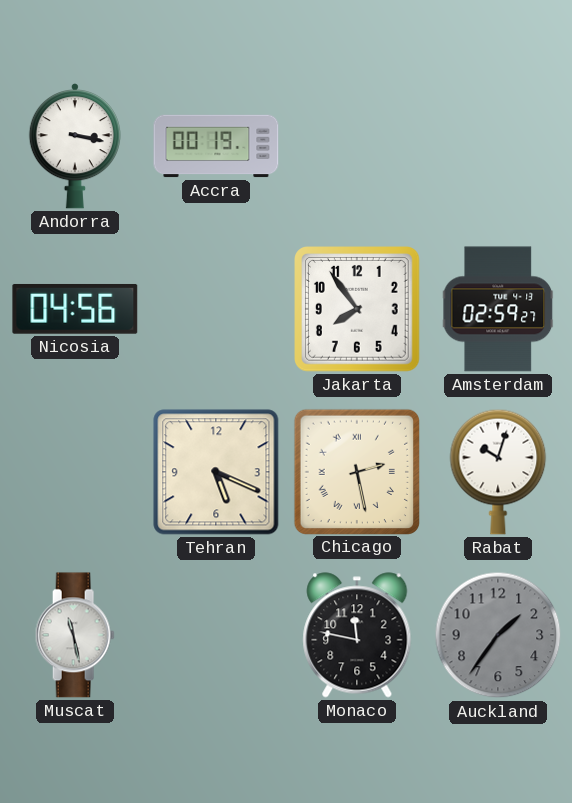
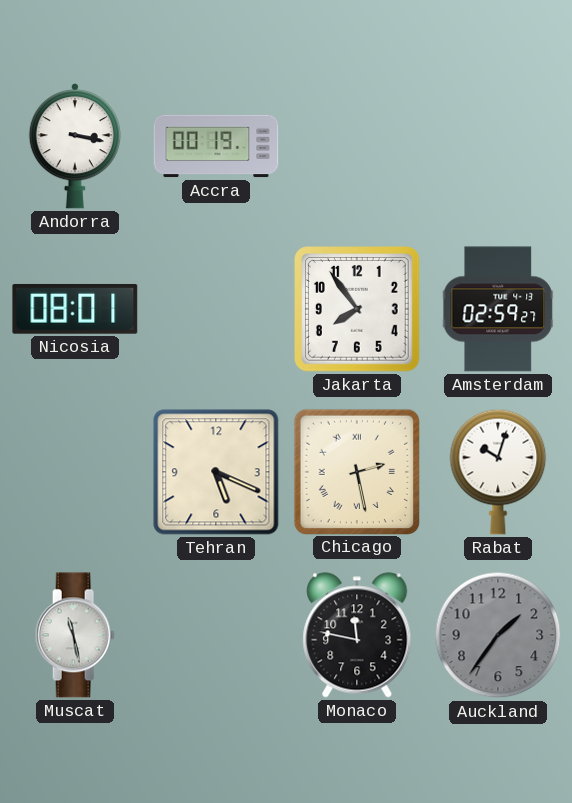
Nicosia: 04:56 -> 08:01
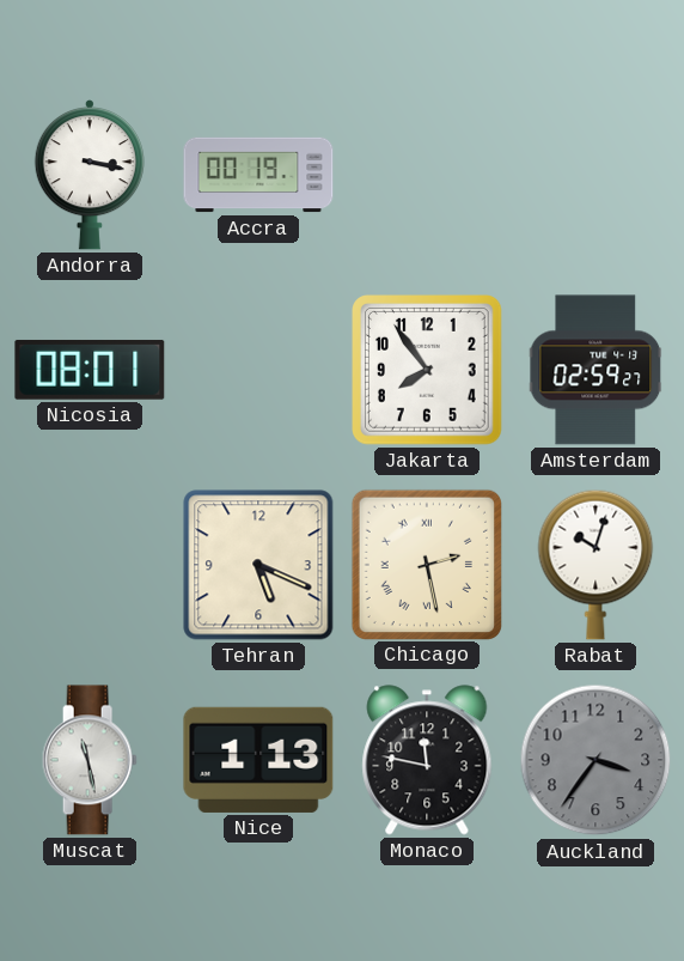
Nice: none -> 1:13
Auckland: 1:36 -> 3:36
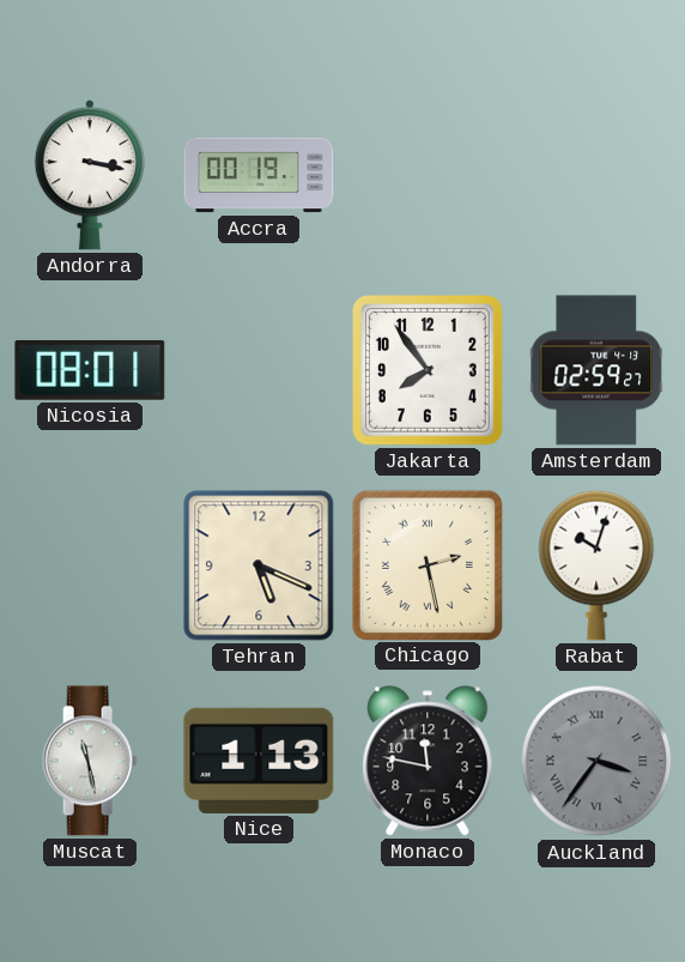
Auckland numerals: Arabic -> Roman
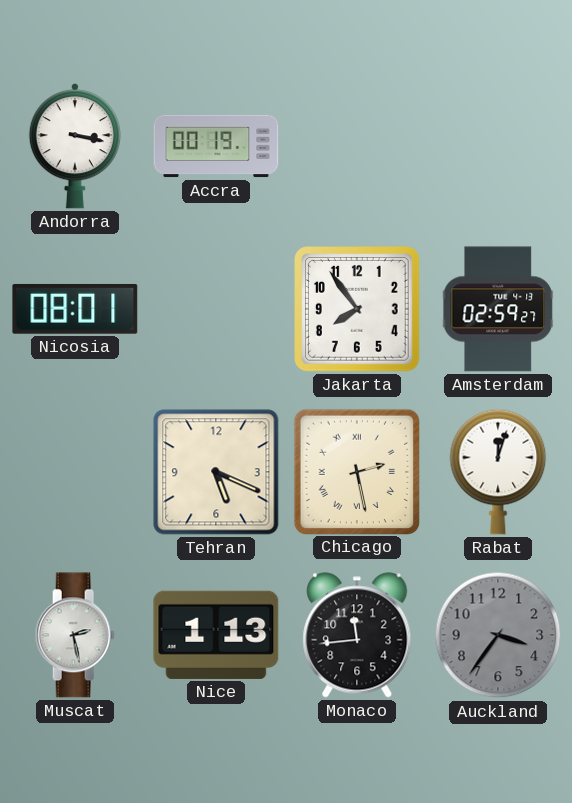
Rabat: 10:03 -> 12:03
Muscat: 11:28 -> 2:28
Monaco: 11:47 -> 11:44
Auckland numerals: Roman -> Arabic
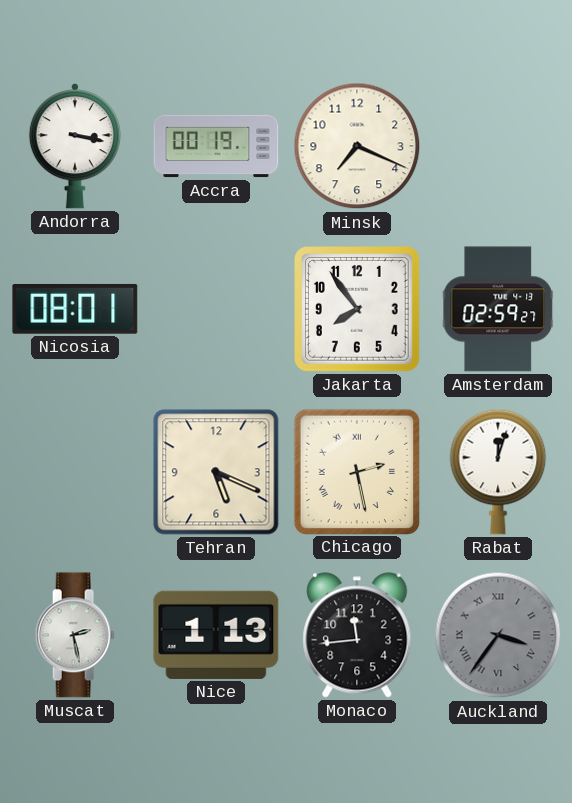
Minsk: none -> 7:19
Auckland numerals: Arabic -> Roman
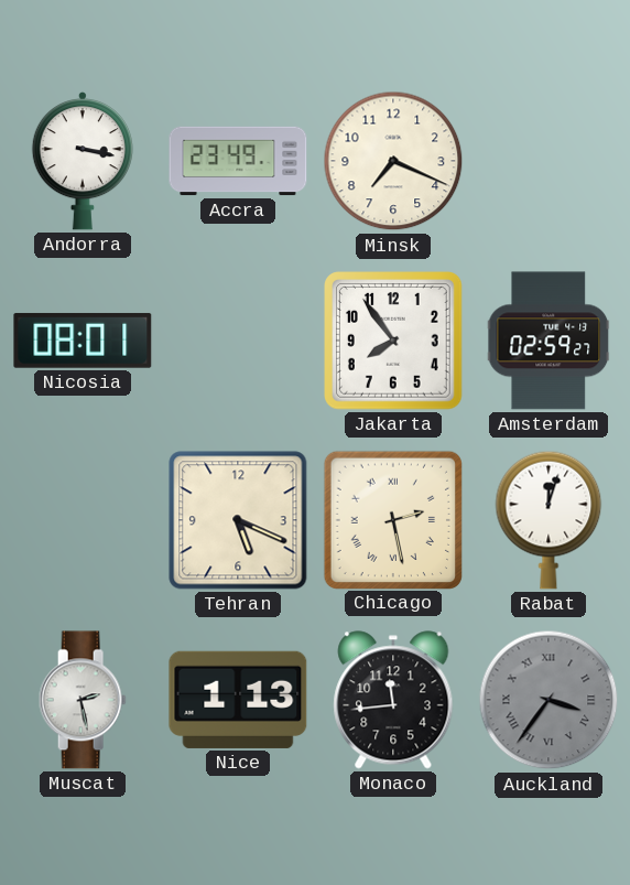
Accra: 00:19 -> 23:49
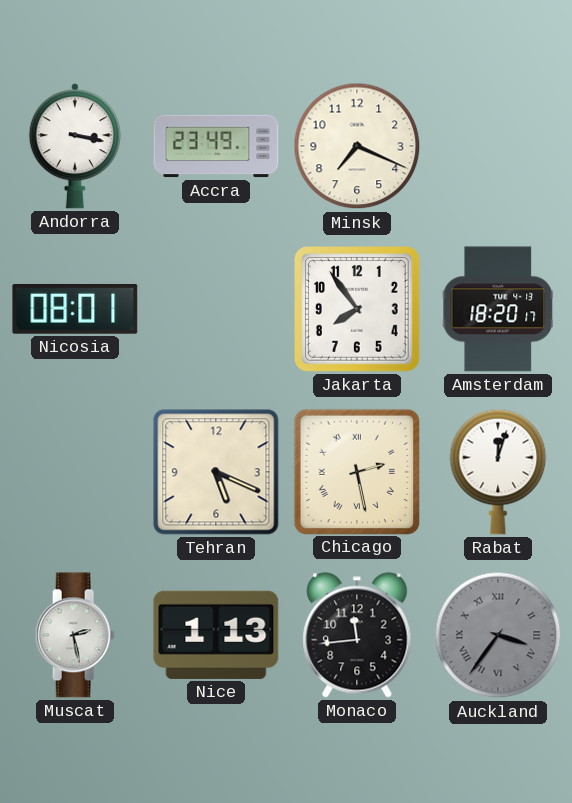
Amsterdam: 02:59 -> 18:20
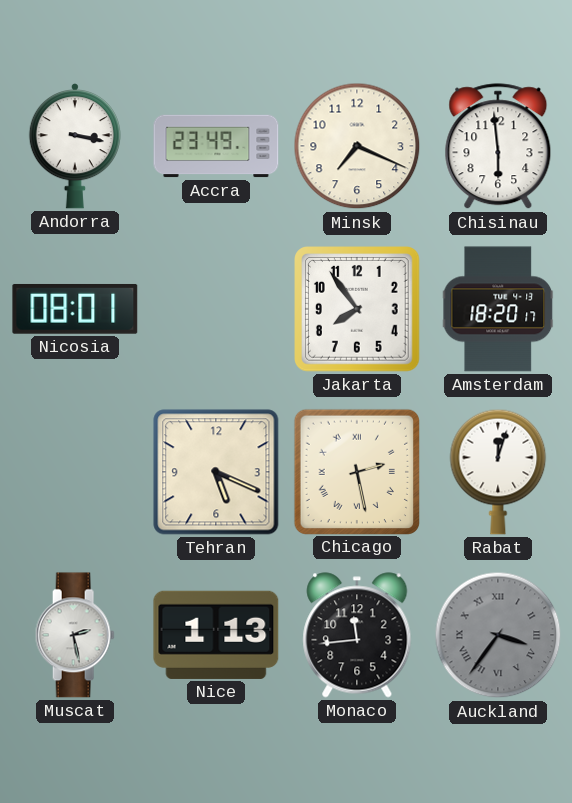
Chisinau: none -> 5:59
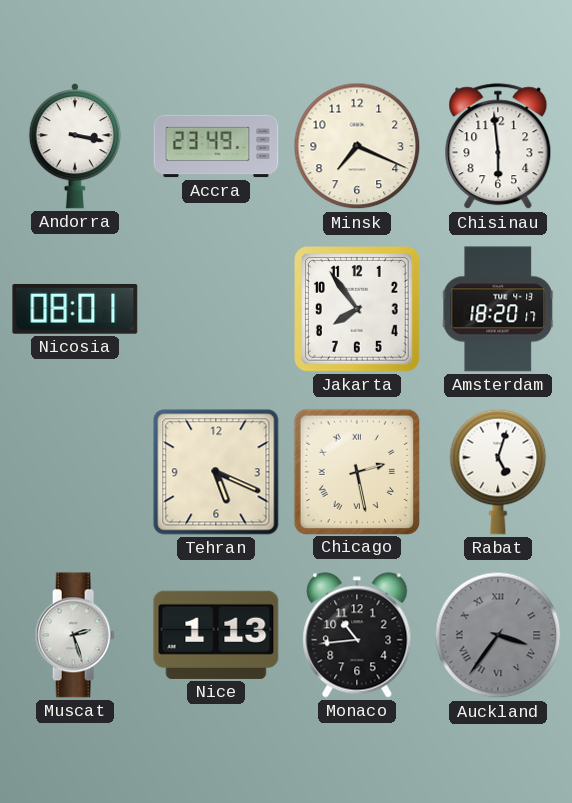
Rabat: 12:03 -> 5:03
Muscat: 2:28 -> 2:27
Monaco: 11:44 -> 10:44
